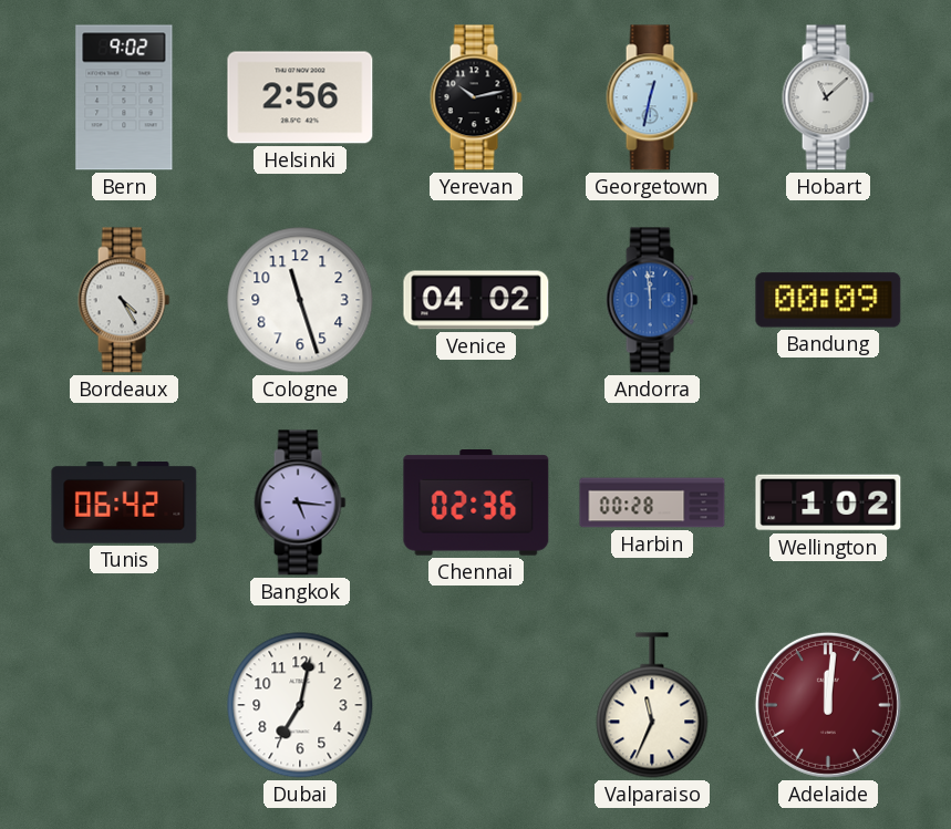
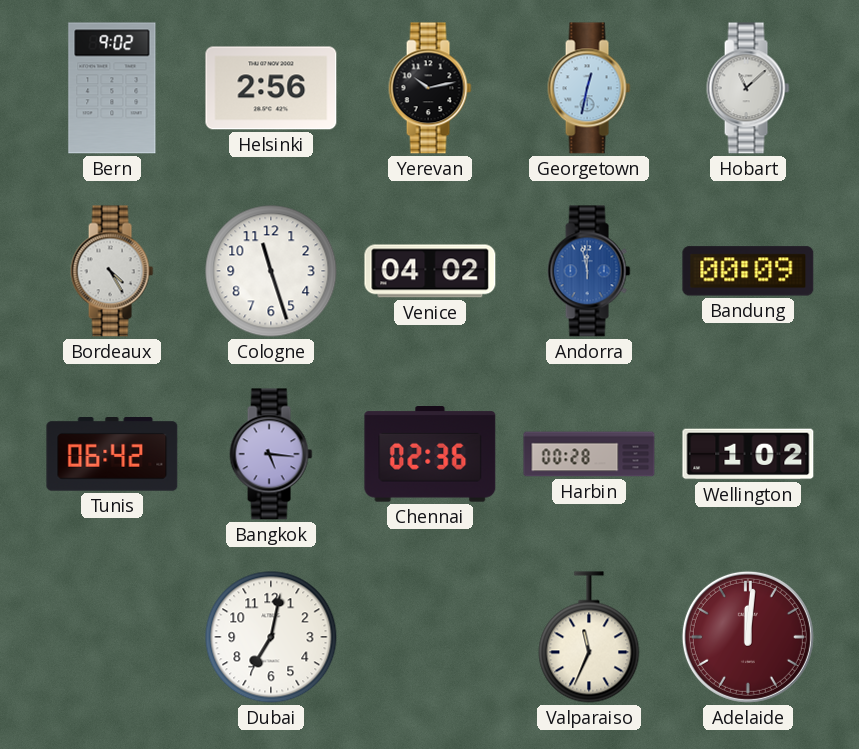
Andorra: 11:59 -> 11:58
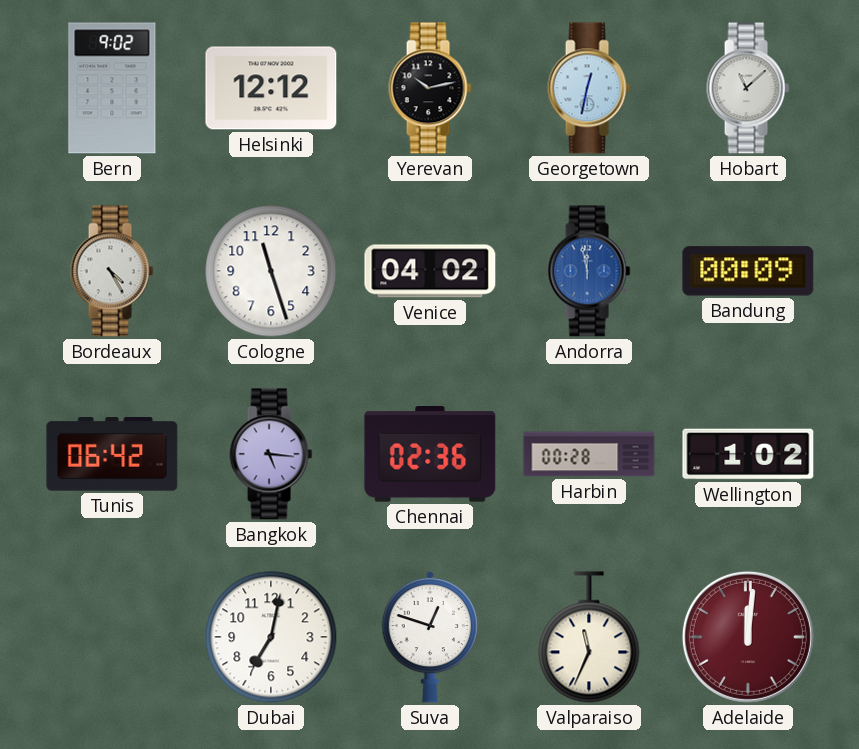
Helsinki: 2:56 -> 12:12
Suva: none -> 12:48
